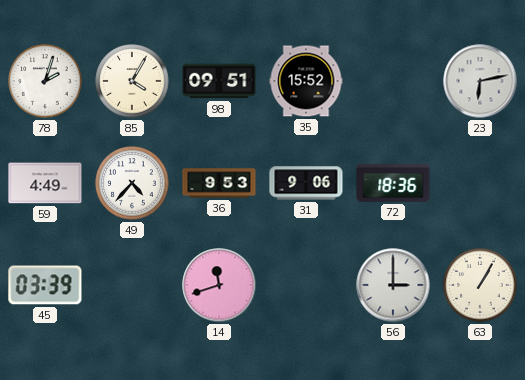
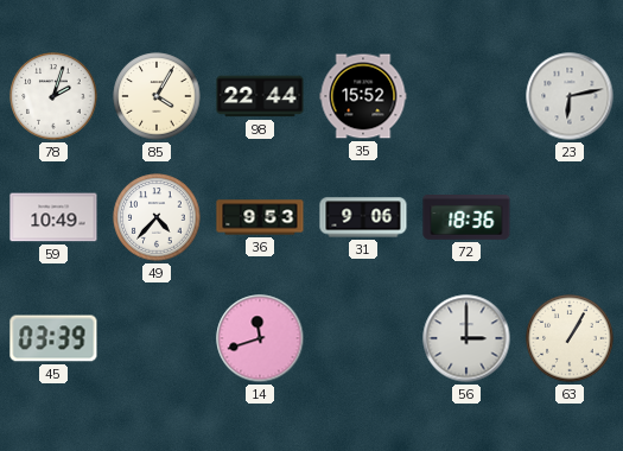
98: 09:51 -> 22:44
59: 4:49 -> 10:49
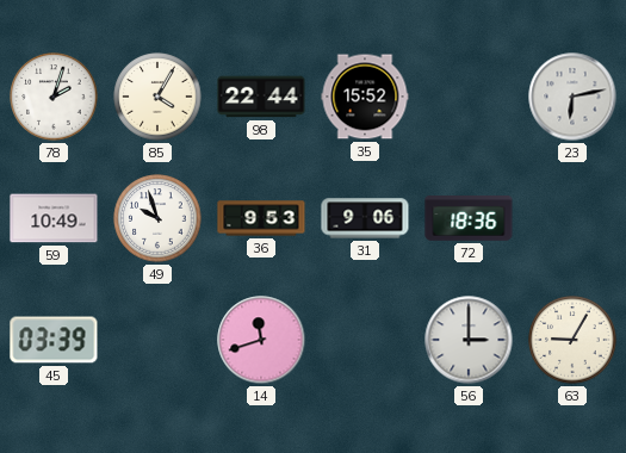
49: 4:37 -> 9:57
63: 1:05 -> 9:05
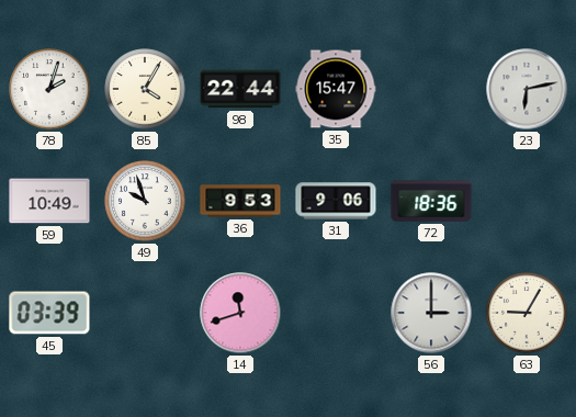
35: 15:52 -> 15:47
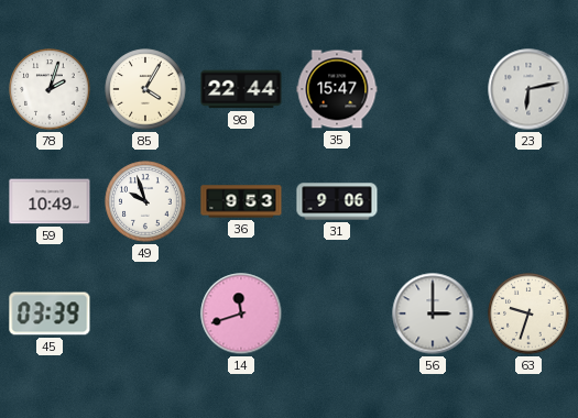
72: 18:36 -> none
63: 9:05 -> 9:33
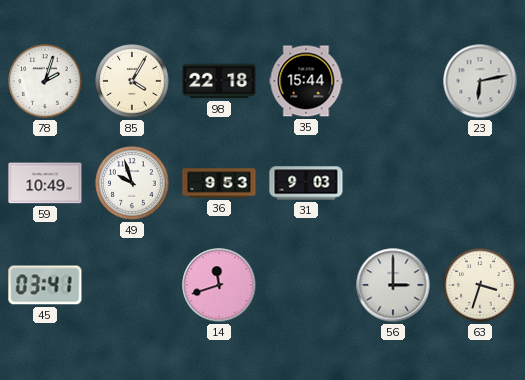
98: 22:44 -> 22:18
35: 15:47 -> 15:44
31: 9:06 -> 9:03
45: 03:39 -> 03:41
63: 9:33 -> 3:33
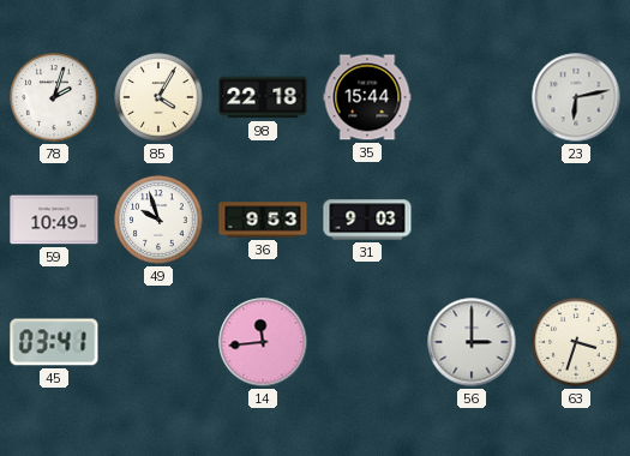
14: 11:42 -> 11:44
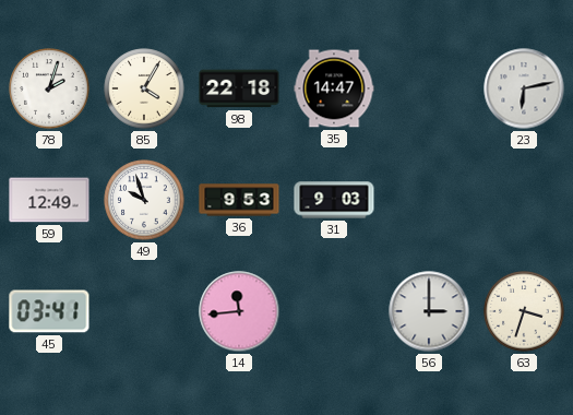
35: 15:44 -> 14:47
59: 10:49 -> 12:49
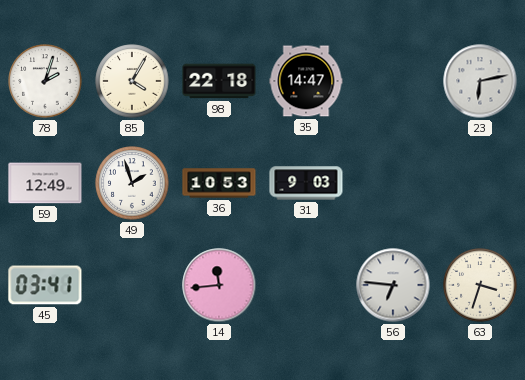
49: 9:57 -> 1:57
36: 9:53 -> 10:53
56: 3:00 -> 6:46
